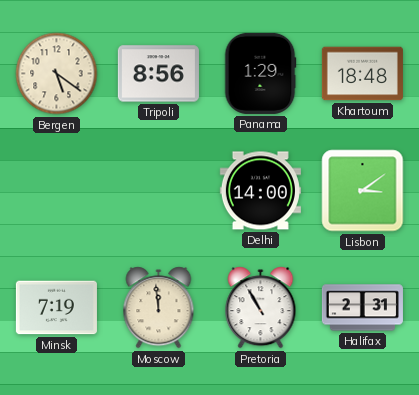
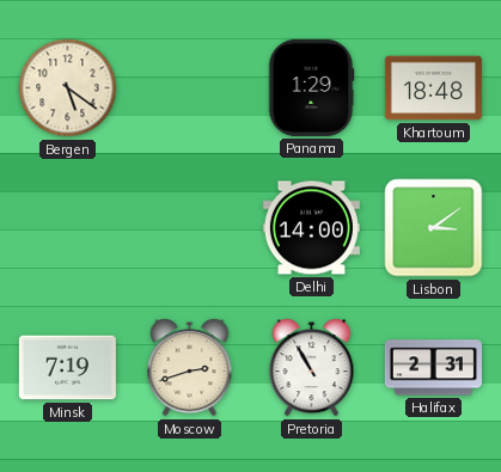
Tripoli: 8:56 -> none
Moscow: 11:59 -> 2:42
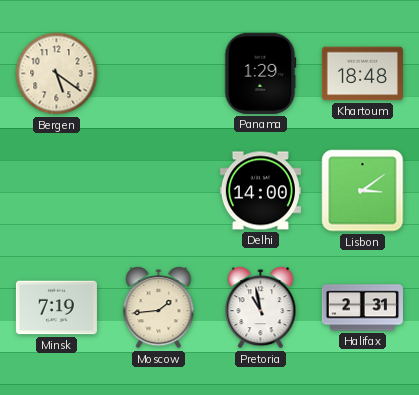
Moscow: 2:42 -> 1:44
Pretoria: 10:55 -> 10:58
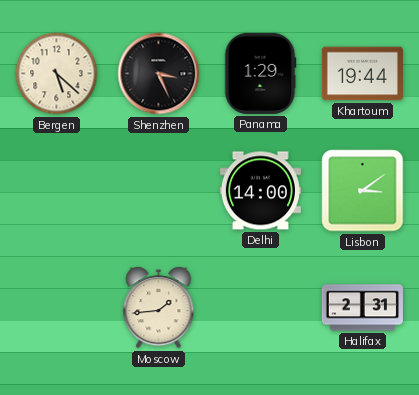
Bergen: 5:21 -> 5:22
Shenzhen: none -> 3:26
Khartoum: 18:48 -> 19:44
Minsk: 7:19 -> none
Pretoria: 10:58 -> none
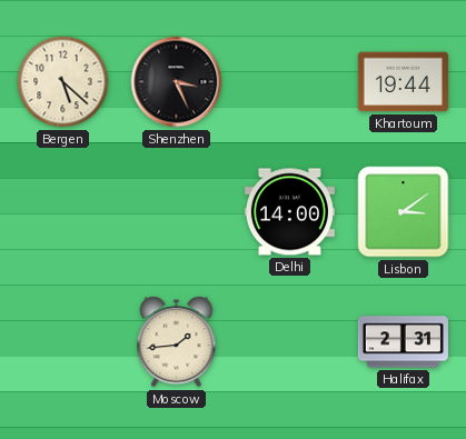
Panama: 1:29 -> none
